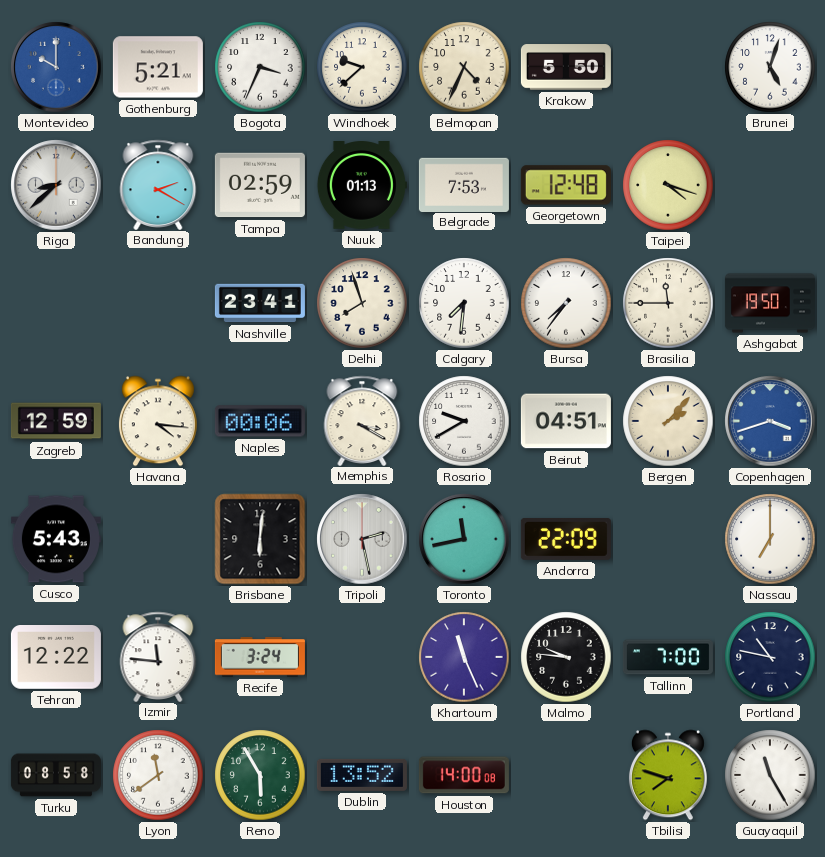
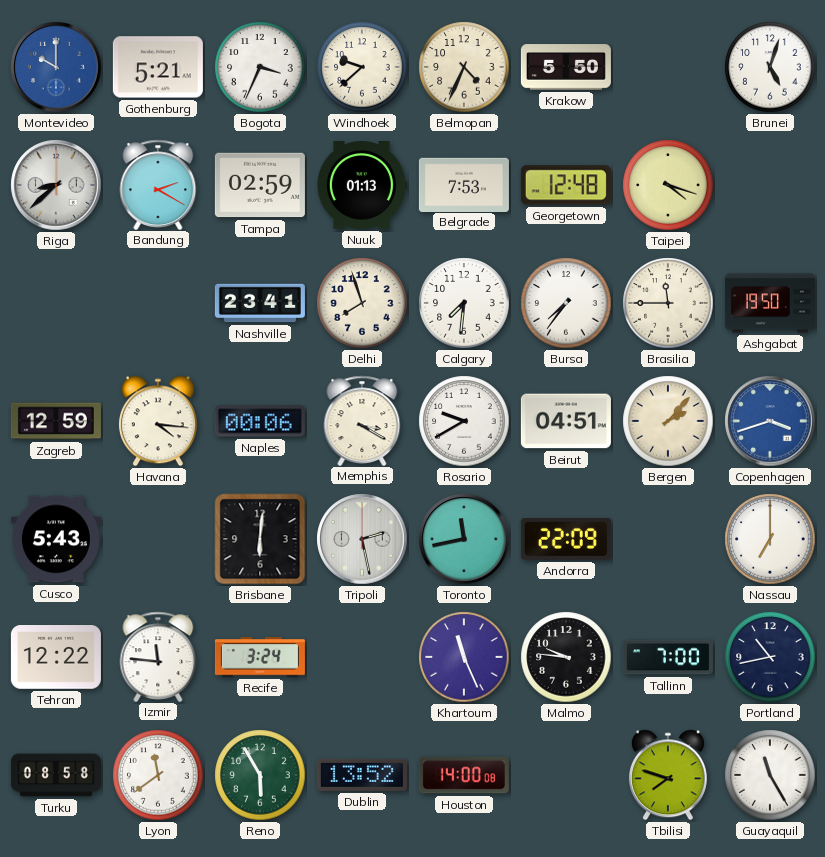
Portland: 10:47 -> 10:43
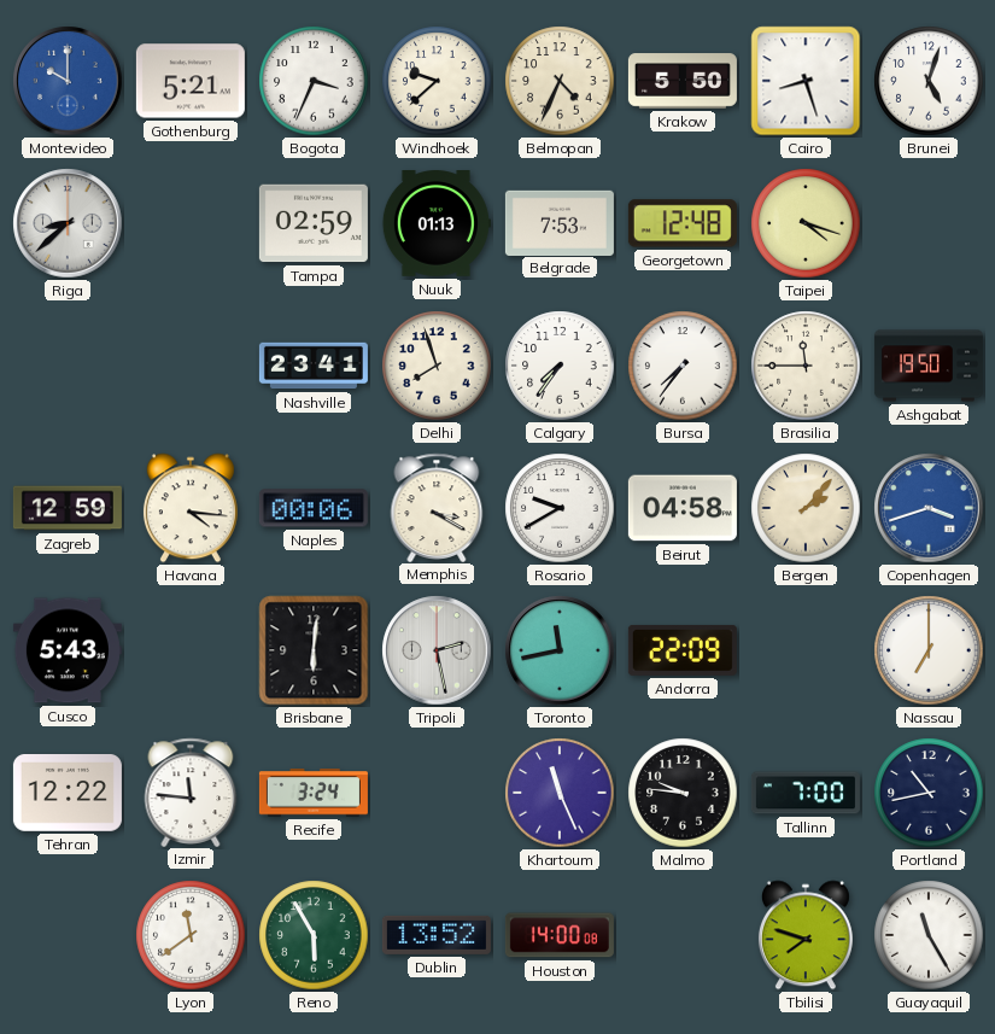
Cairo: none -> 8:27
Bandung: 2:20 -> none
Calgary: 7:31 -> 7:36
Beirut: 04:51 -> 04:58
Turku: 08:58 -> none
